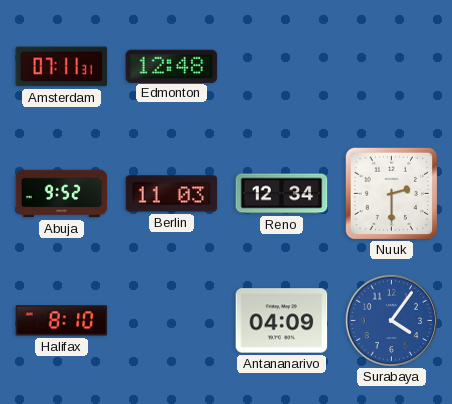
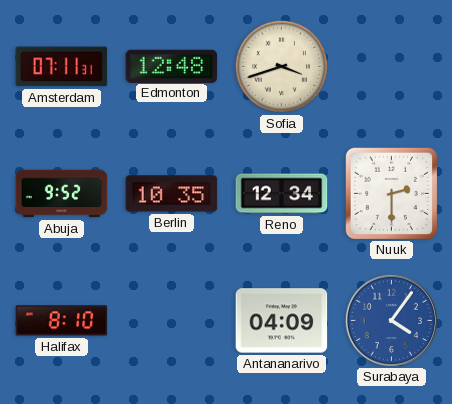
Sofia: none -> 3:42
Berlin: 11:03 -> 10:35
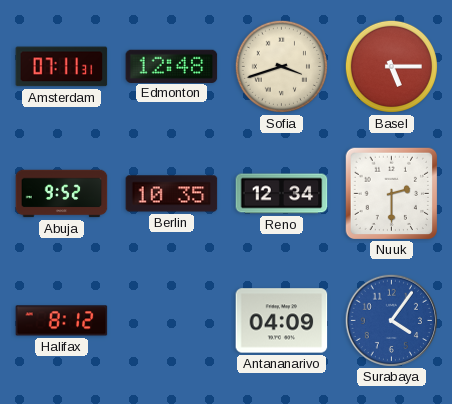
Basel: none -> 5:15
Halifax: 8:10 -> 8:12
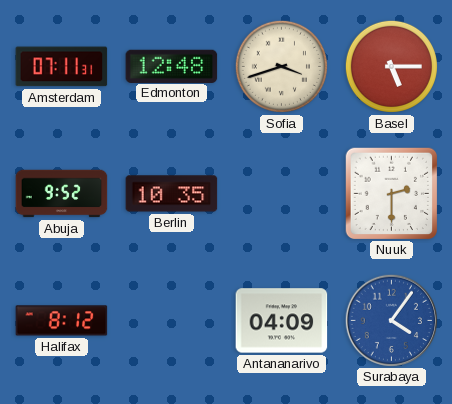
Reno: 12:34 -> none
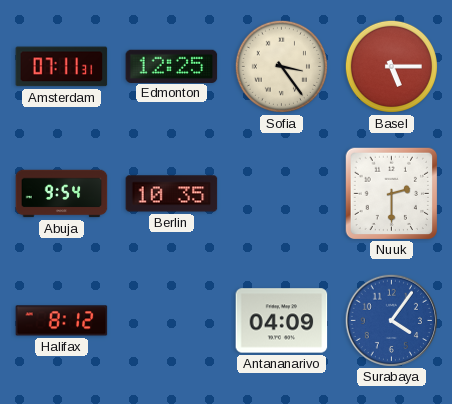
Edmonton: 12:48 -> 12:25
Sofia: 3:42 -> 3:24
Abuja: 9:52 -> 9:54
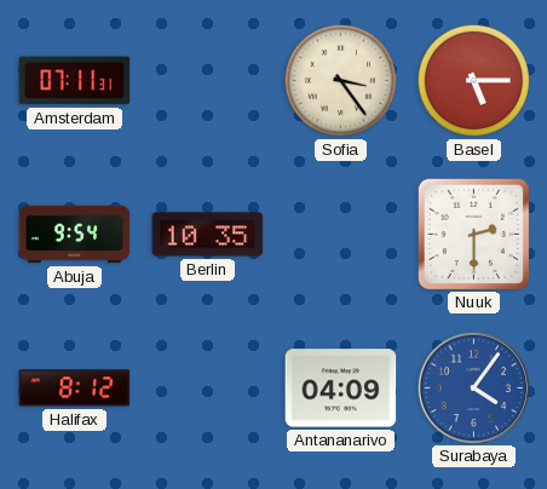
Edmonton: 12:25 -> none
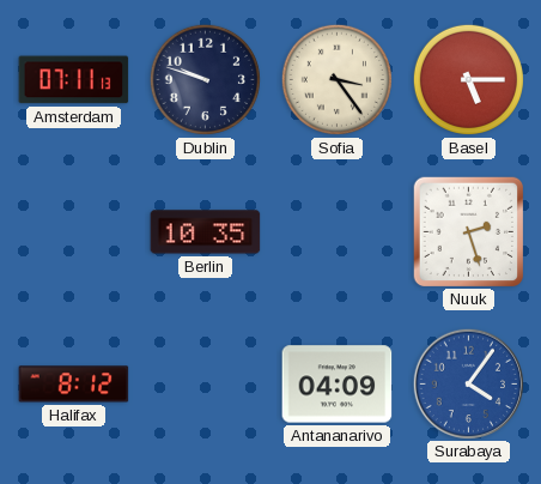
Amsterdam: 07:11:31 -> 07:11:13
Dublin: none -> 9:48
Abuja: 9:54 -> none
Nuuk: 2:30 -> 2:27
